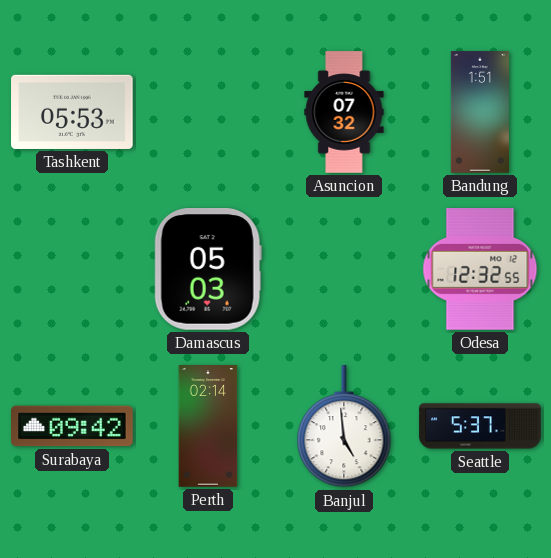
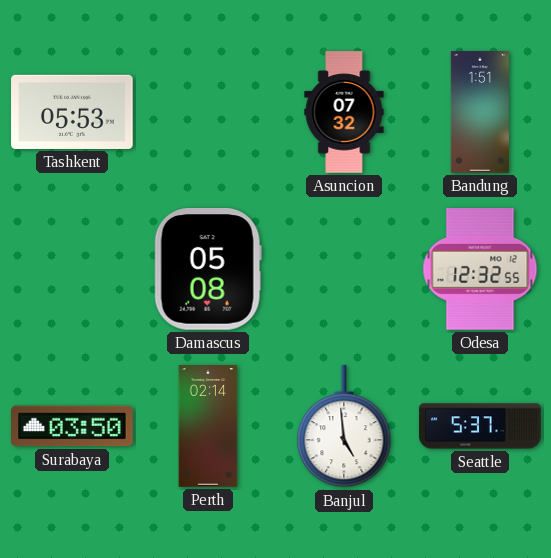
Damascus: 05:03 -> 05:08
Surabaya: 09:42 -> 03:50
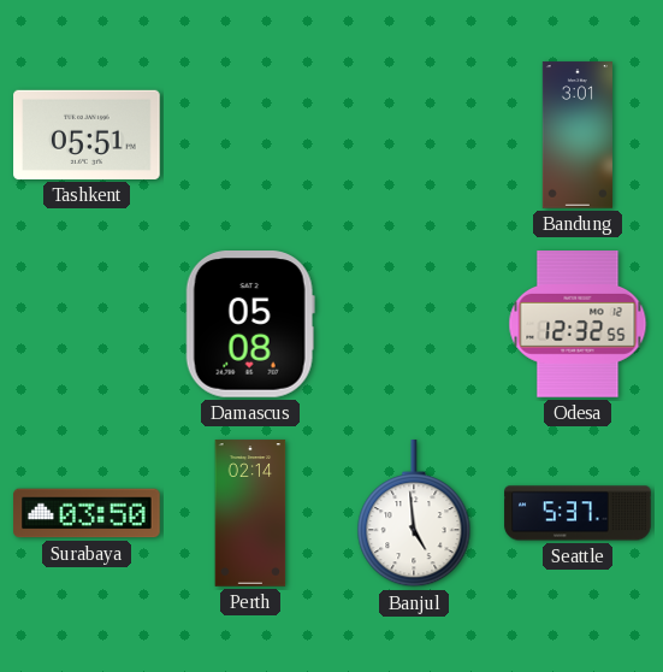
Tashkent: 05:53 -> 05:51
Asuncion: 07:32 -> none
Bandung: 1:51 -> 3:01
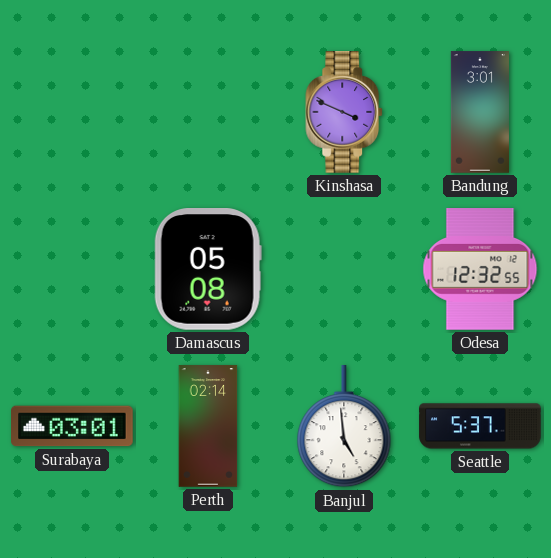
Tashkent: 05:51 -> none
Kinshasa: none -> 3:49
Surabaya: 03:50 -> 03:01
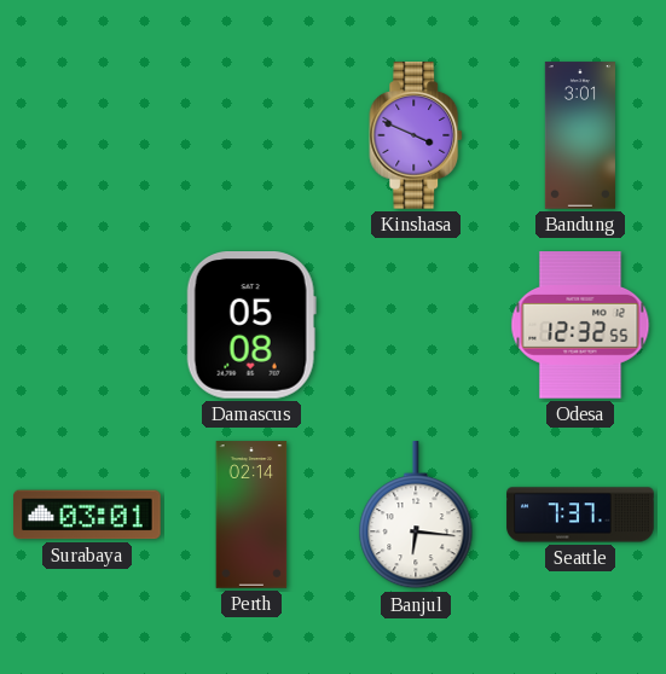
Banjul: 4:59 -> 6:16
Seattle: 5:37 -> 7:37
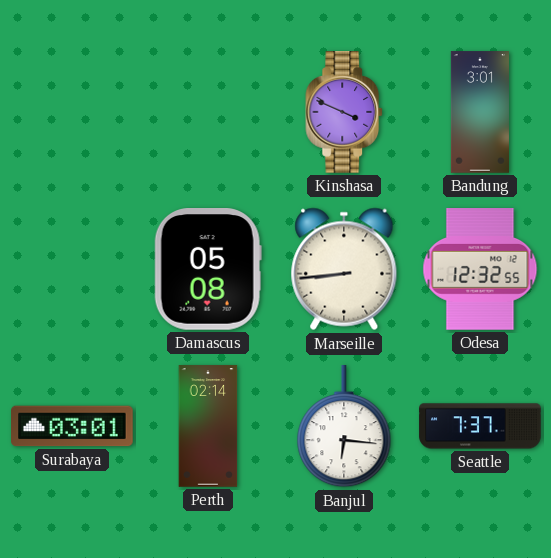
Marseille: none -> 8:44
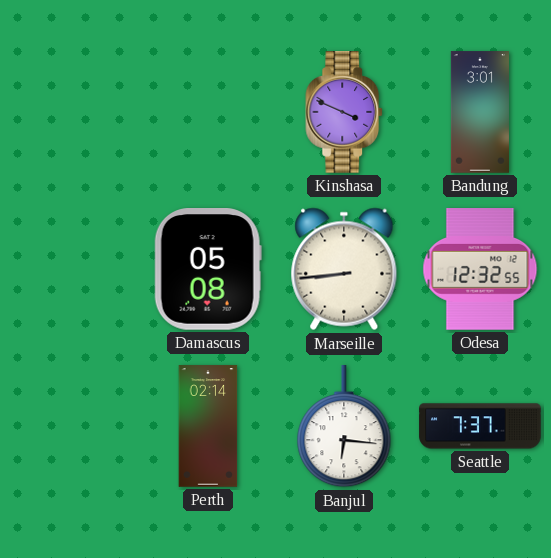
Surabaya: 03:01 -> none
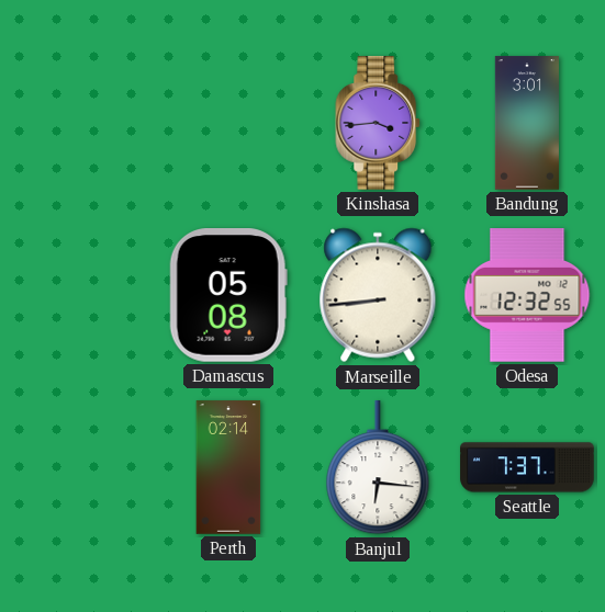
Kinshasa: 3:49 -> 3:44
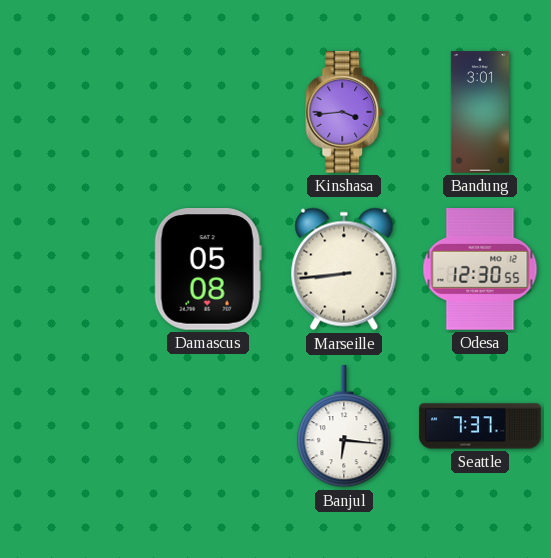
Odesa: 12:32 -> 12:30
Perth: 02:14 -> none
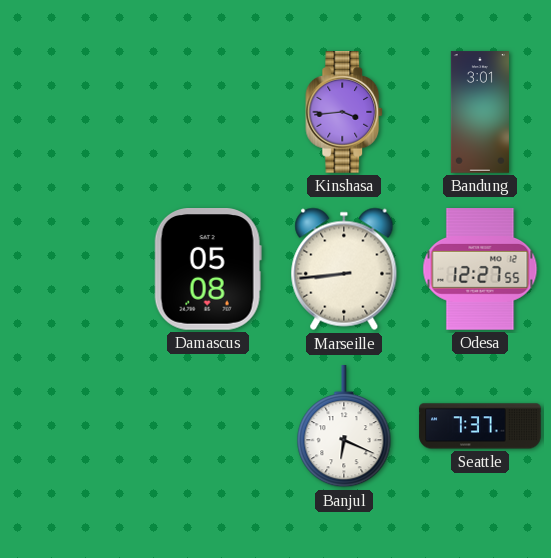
Odesa: 12:30 -> 12:27
Banjul: 6:16 -> 6:19
